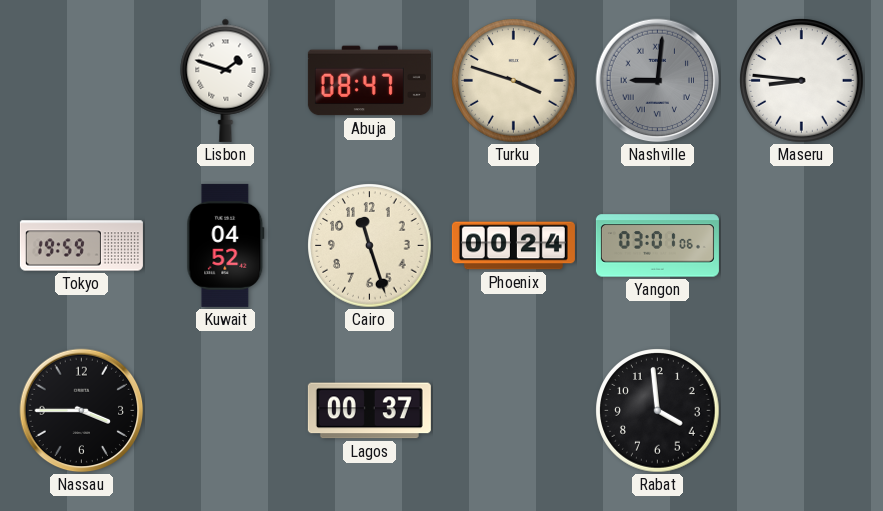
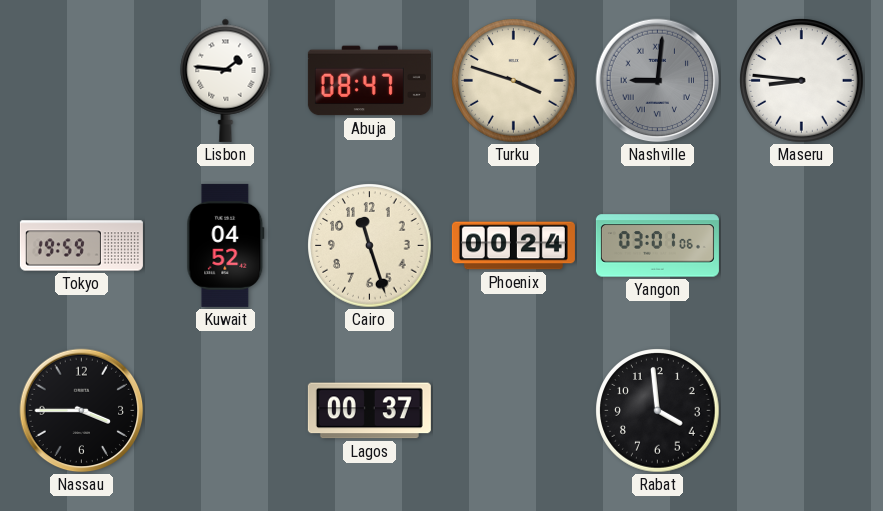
Lisbon: 1:48 -> 1:46
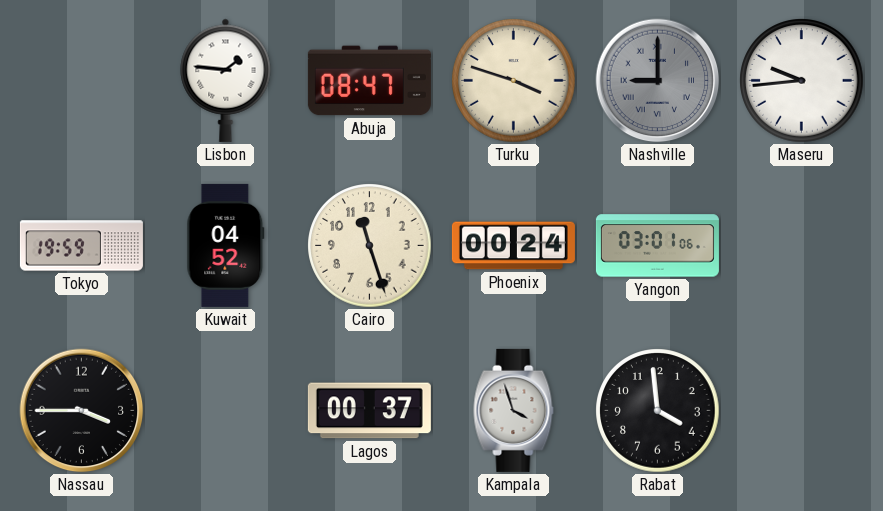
Nashville: 9:01 -> 9:00
Maseru: 8:46 -> 9:44
Kampala: none -> 3:57
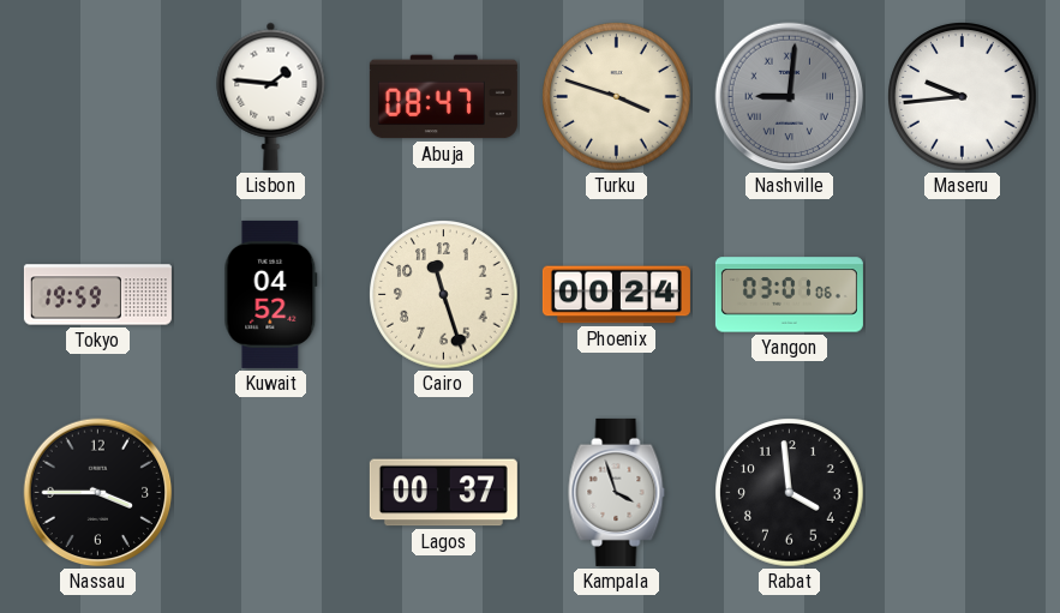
Nashville: 9:00 -> 9:01
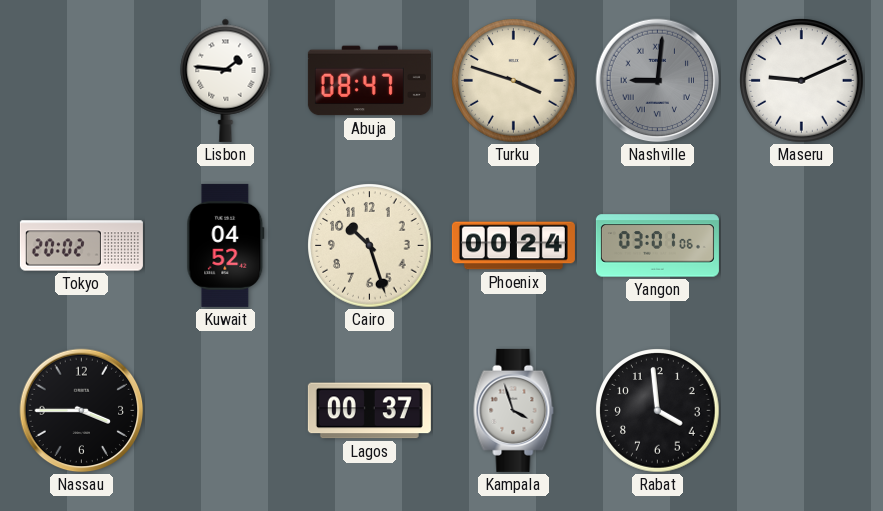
Maseru: 9:44 -> 9:11
Tokyo: 19:59 -> 20:02
Cairo: 11:27 -> 10:27
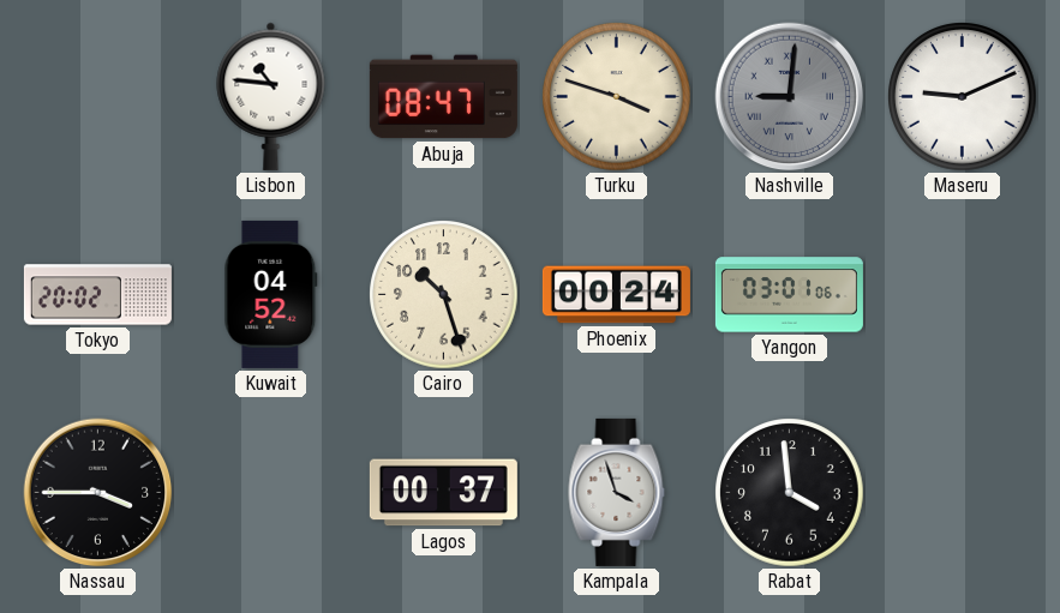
Lisbon: 1:46 -> 10:46
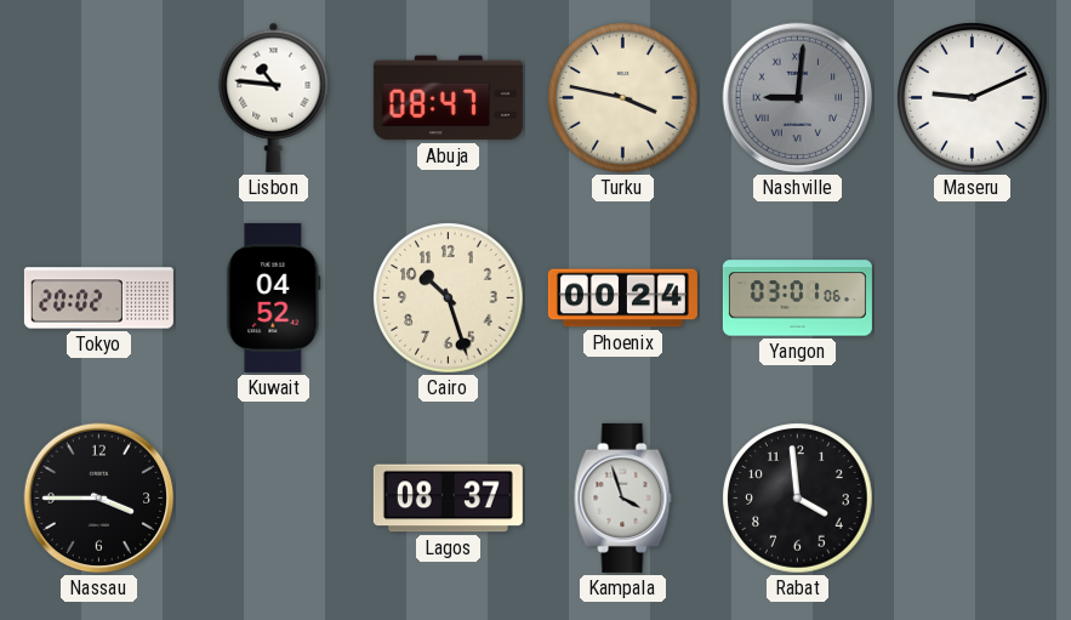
Turku: 3:48 -> 3:47
Lagos: 00:37 -> 08:37
